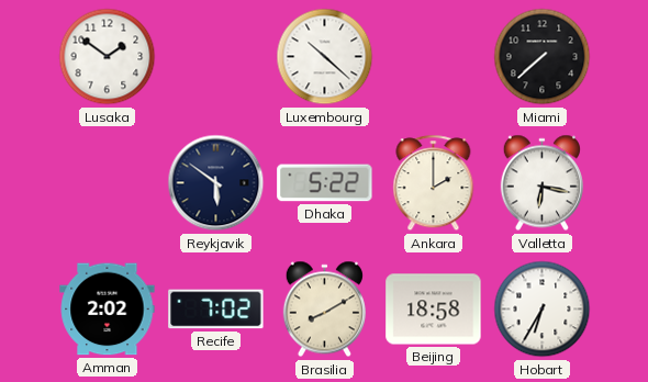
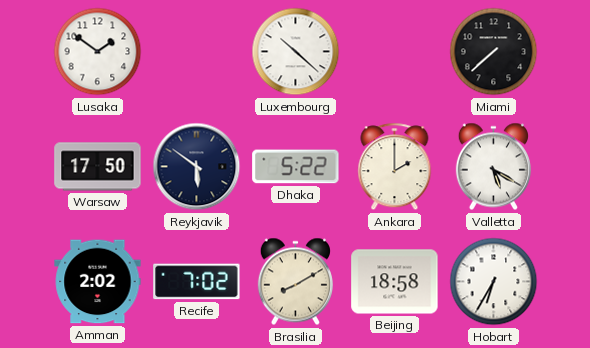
Warsaw: none -> 17:50
Valletta: 6:17 -> 5:20
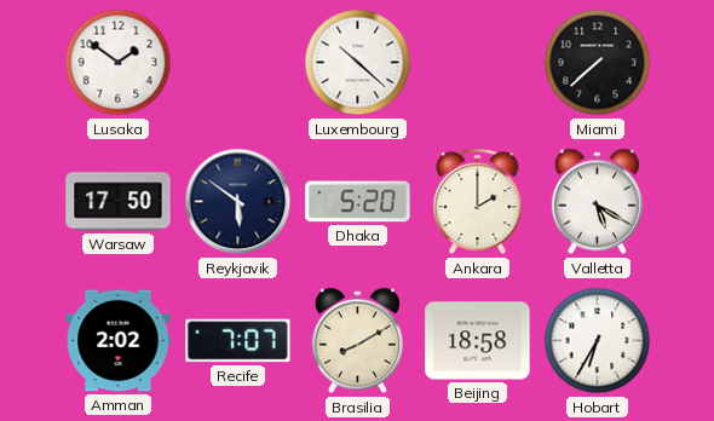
Dhaka: 5:22 -> 5:20
Recife: 7:02 -> 7:07
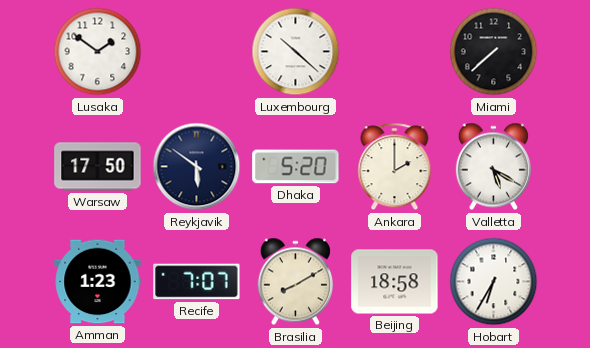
Amman: 2:02 -> 1:23
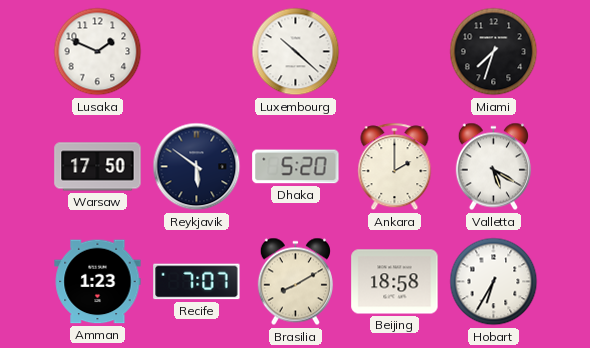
Lusaka: 1:51 -> 1:49
Miami: 7:38 -> 7:33
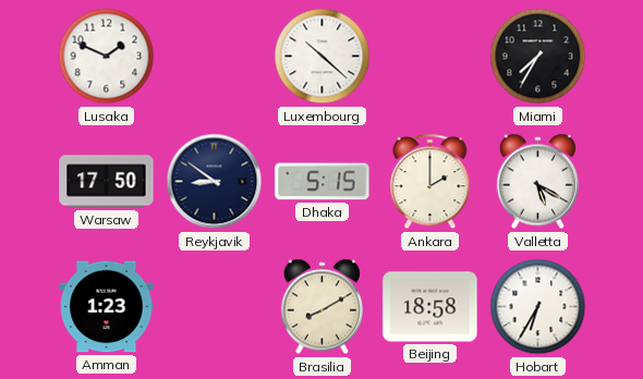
Miami: 7:33 -> 7:35
Reykjavik: 5:51 -> 8:51
Dhaka: 5:20 -> 5:15
Recife: 7:07 -> none
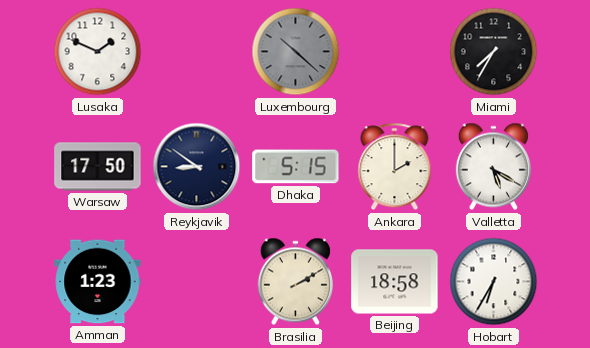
Luxembourg dial: white -> grey
Brasilia: 8:10 -> 2:10
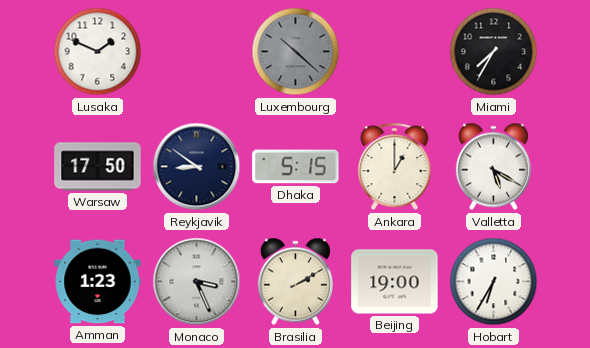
Ankara: 2:00 -> 1:00
Monaco: none -> 3:26
Beijing: 18:58 -> 19:00
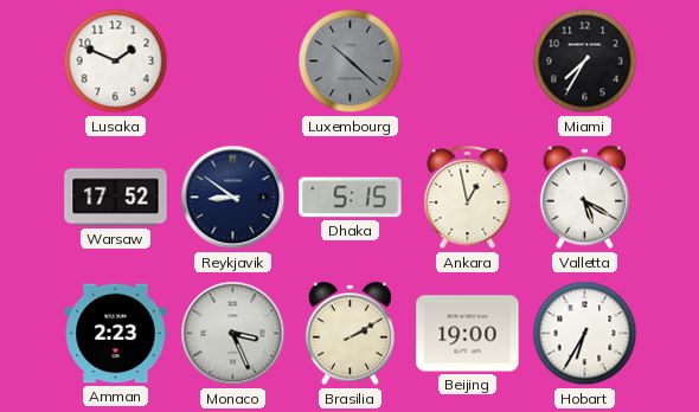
Warsaw: 17:50 -> 17:52
Ankara: 1:00 -> 12:58
Amman: 1:23 -> 2:23
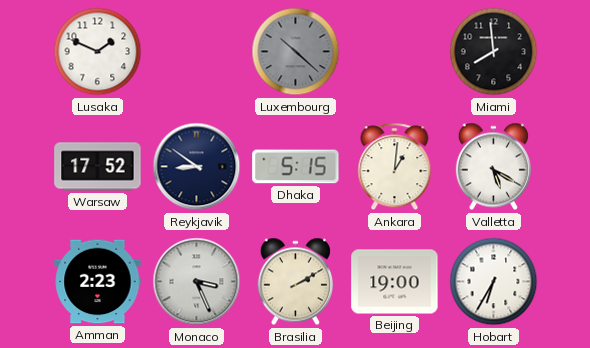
Miami: 7:35 -> 7:59
Ankara: 12:58 -> 1:01
